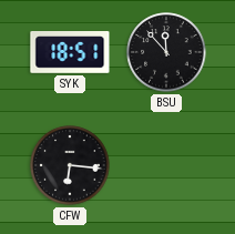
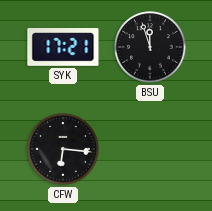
SYK: 18:51 -> 17:21
BSU: 11:53 -> 11:57
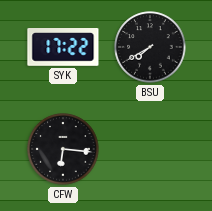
SYK: 17:21 -> 17:22
BSU: 11:57 -> 7:40
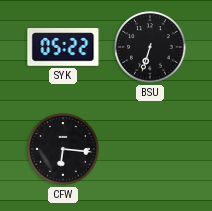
SYK: 17:22 -> 05:22
BSU: 7:40 -> 6:33
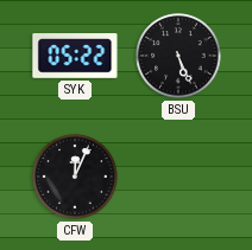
BSU: 6:33 -> 5:26
CFW: 6:16 -> 12:04
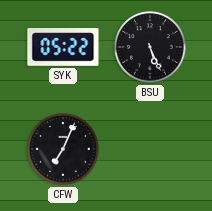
CFW: 12:04 -> 7:04
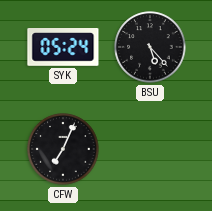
SYK: 05:22 -> 05:24
BSU: 5:26 -> 5:23
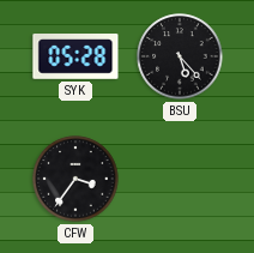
SYK: 05:24 -> 05:28
CFW: 7:04 -> 3:36
